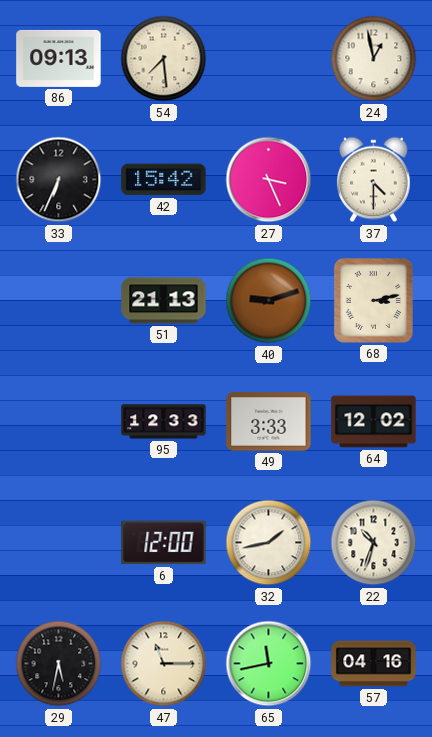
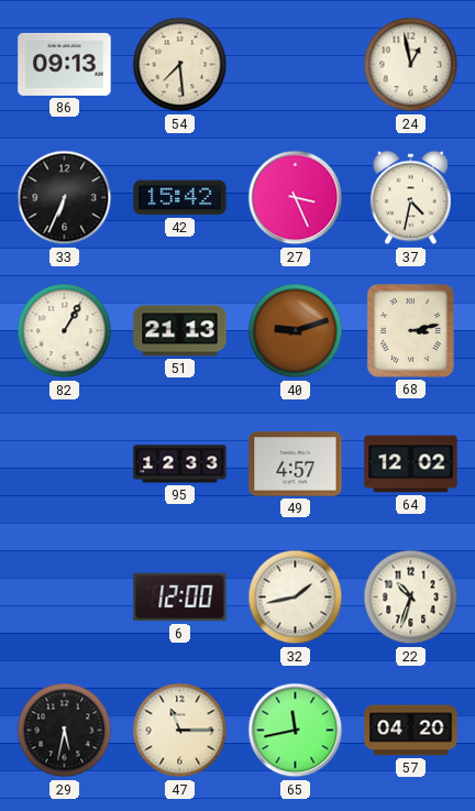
37: 4:30 -> 4:32
82: none -> 1:05
49: 3:33 -> 4:57
57: 04:16 -> 04:20
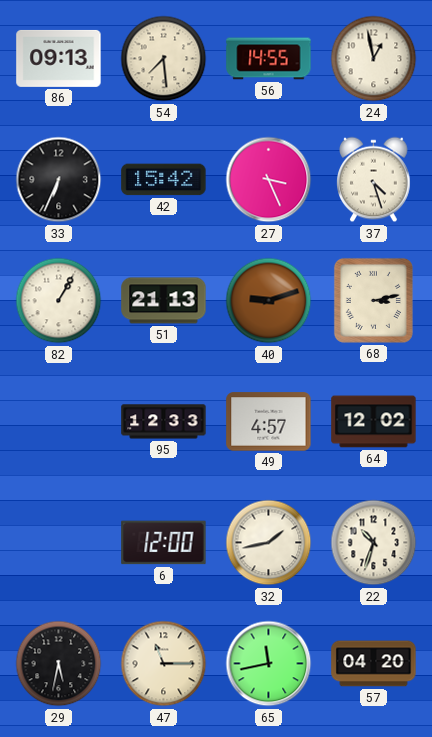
56: none -> 14:55
37: 4:32 -> 4:27
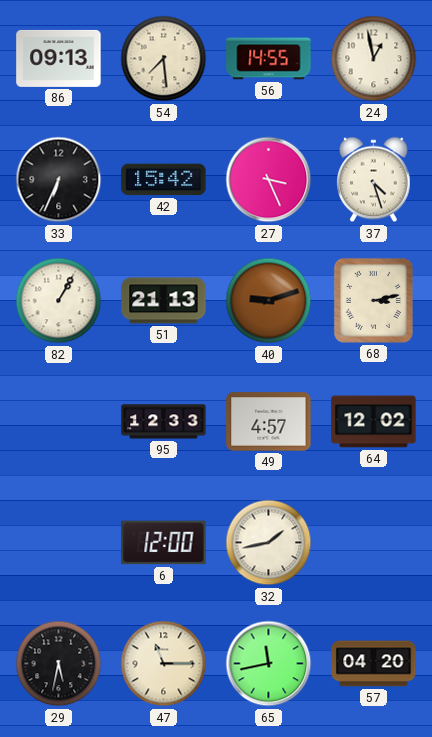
22: 10:33 -> none
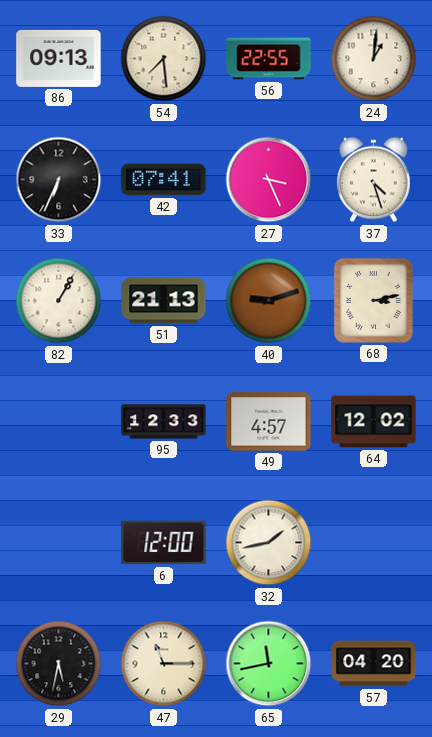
56: 14:55 -> 22:55
24: 12:58 -> 1:01
42: 15:42 -> 07:41
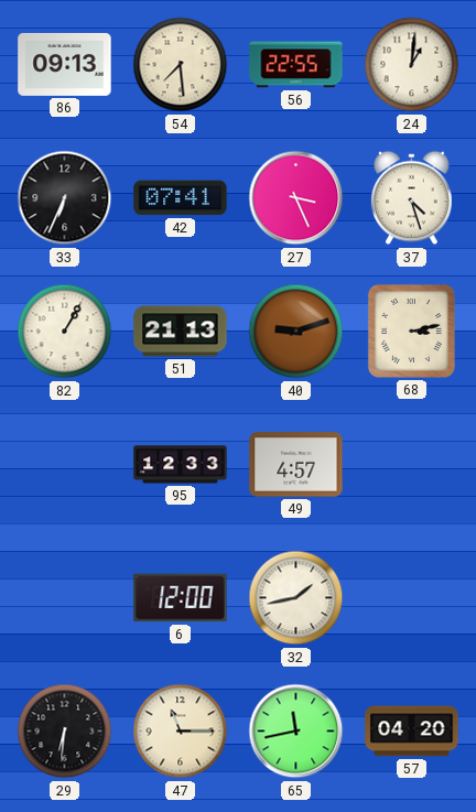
64: 12:02 -> none
29: 5:32 -> 6:31
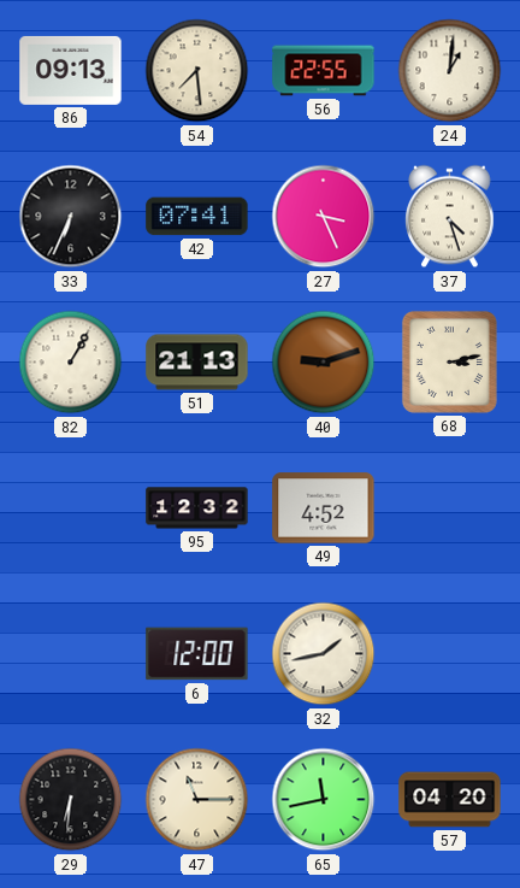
95: 12:33 -> 12:32
49: 4:57 -> 4:52
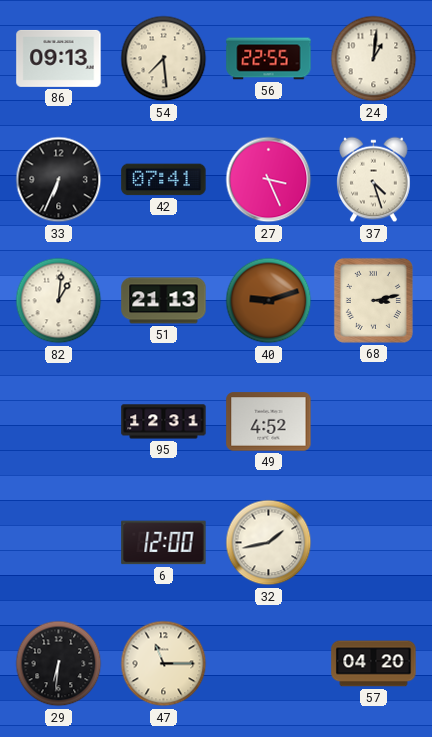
82: 1:05 -> 1:01
95: 12:32 -> 12:31
65: 11:43 -> none
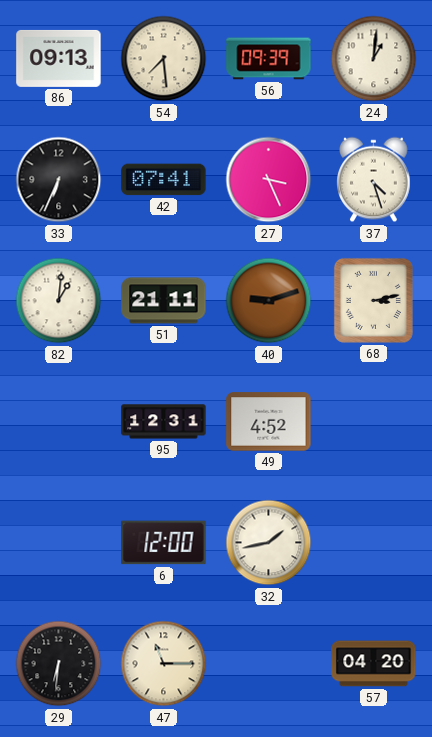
56: 22:55 -> 09:39
51: 21:13 -> 21:11
